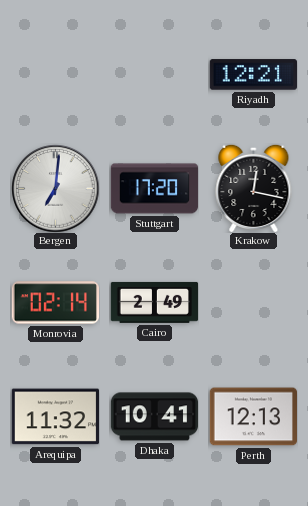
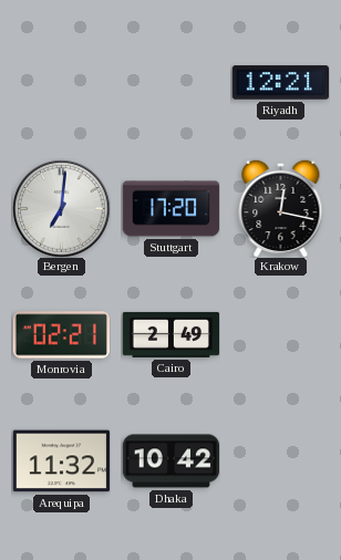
Monrovia: 02:14 -> 02:21
Dhaka: 10:41 -> 10:42
Perth: 12:13 -> none
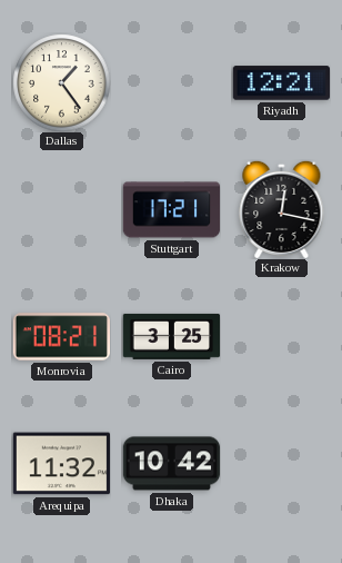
Dallas: none -> 1:24
Bergen: 7:01 -> none
Stuttgart: 17:20 -> 17:21
Monrovia: 02:21 -> 08:21
Cairo: 2:49 -> 3:25
